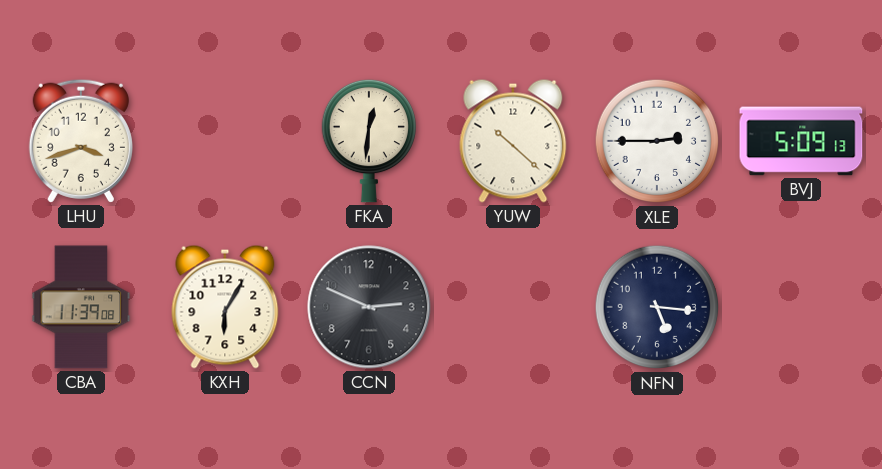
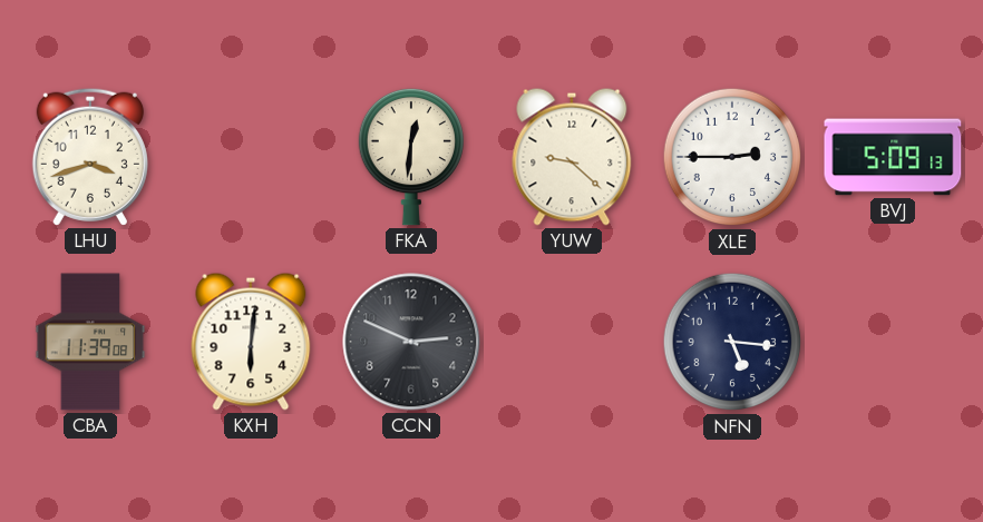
YUW: 10:22 -> 9:22
KXH: 6:05 -> 6:01
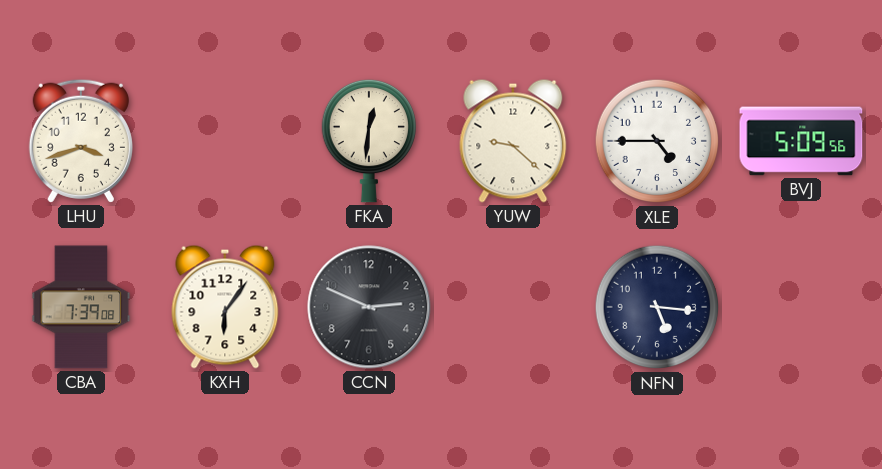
XLE: 2:45 -> 4:45
BVJ: 5:09:13 -> 5:09:56
CBA: 11:39 -> 7:39
KXH: 6:01 -> 6:06
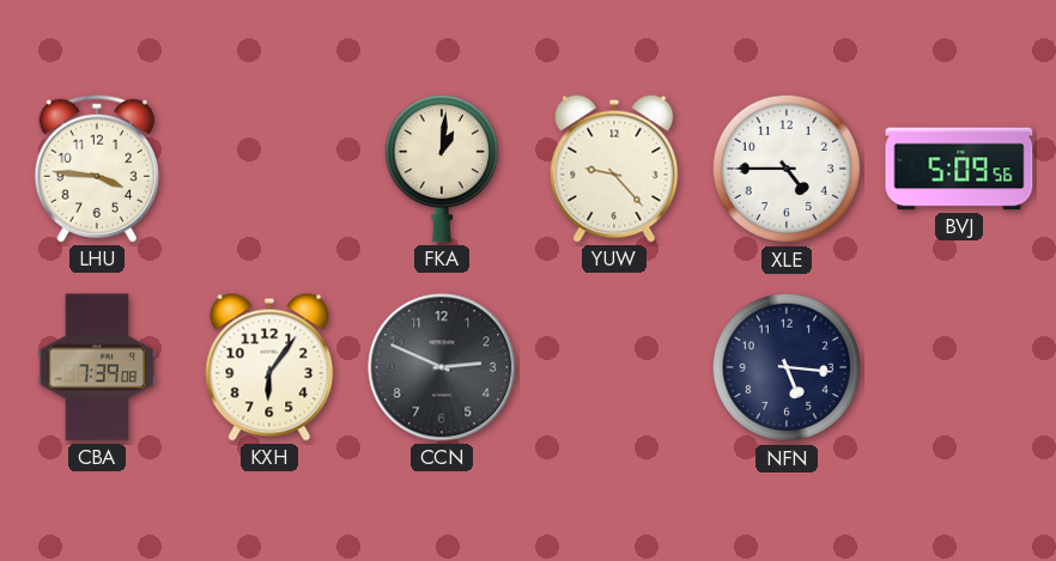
LHU: 3:42 -> 3:46
FKA: 12:31 -> 1:01
YUW: 9:22 -> 9:23
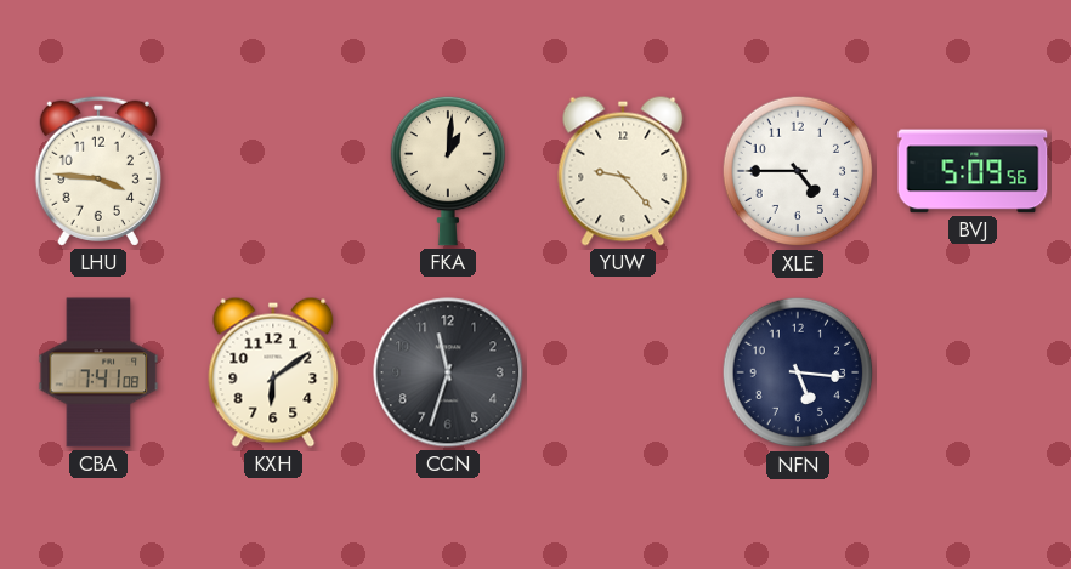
CBA: 7:39 -> 7:41
KXH: 6:06 -> 6:09
CCN: 2:49 -> 11:33
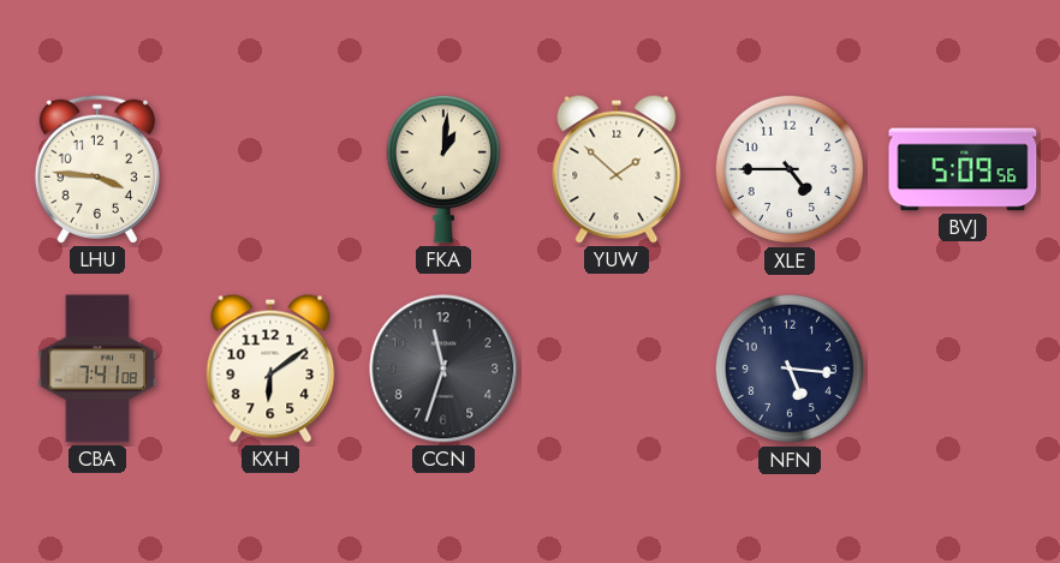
YUW: 9:23 -> 1:52
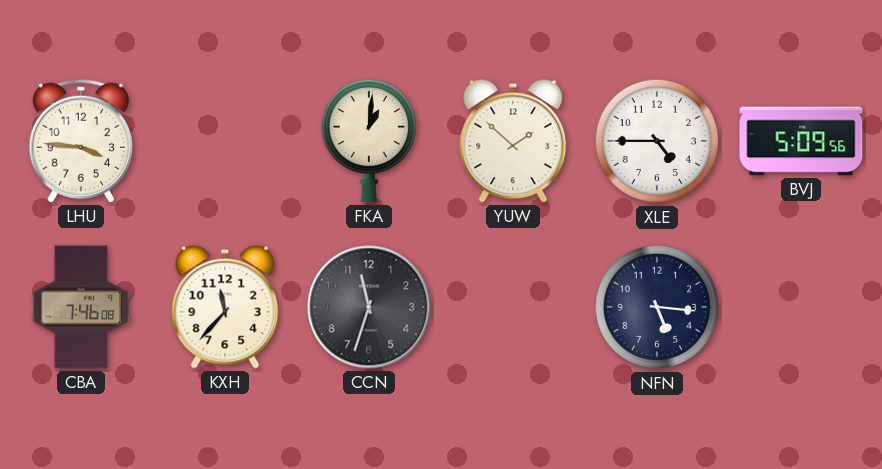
CBA: 7:41 -> 7:46
KXH: 6:09 -> 11:37
